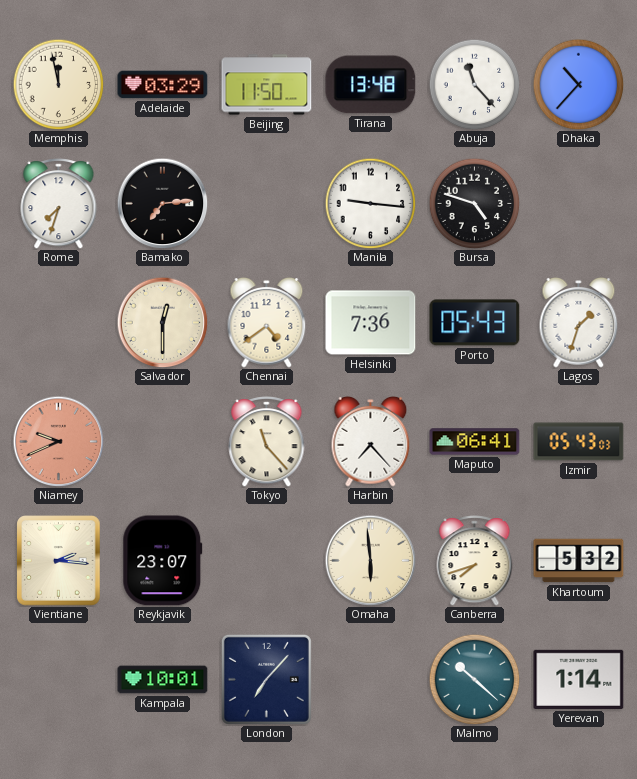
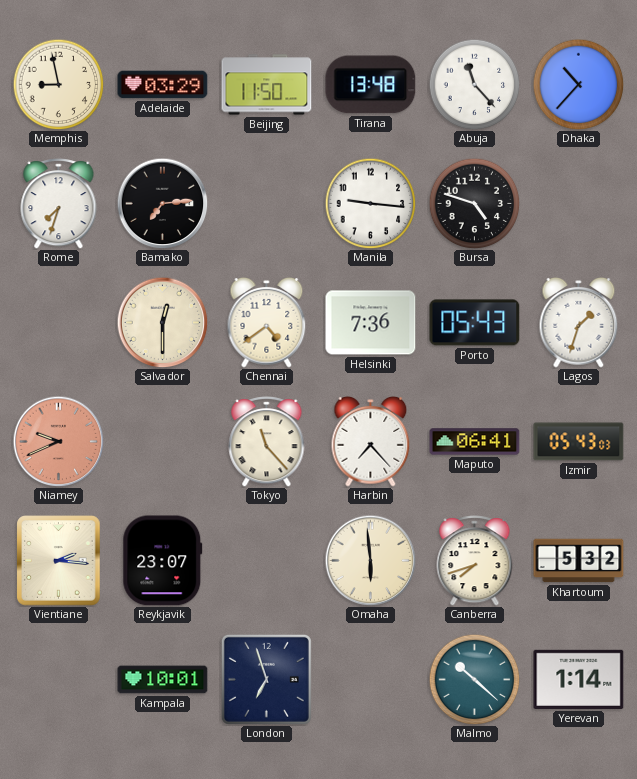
Memphis: 11:58 -> 8:58
London: 7:07 -> 6:57
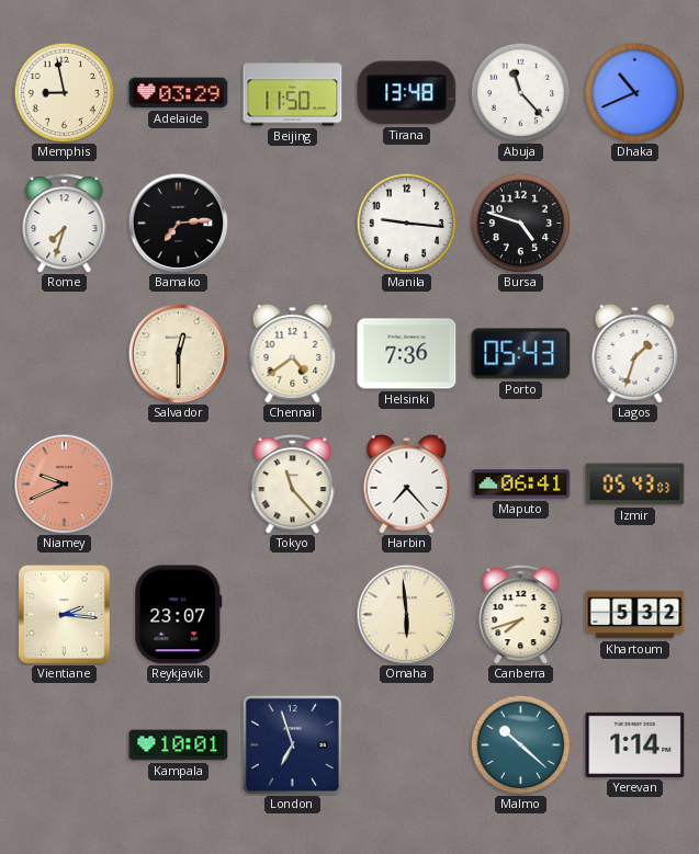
Dhaka: 10:37 -> 10:41
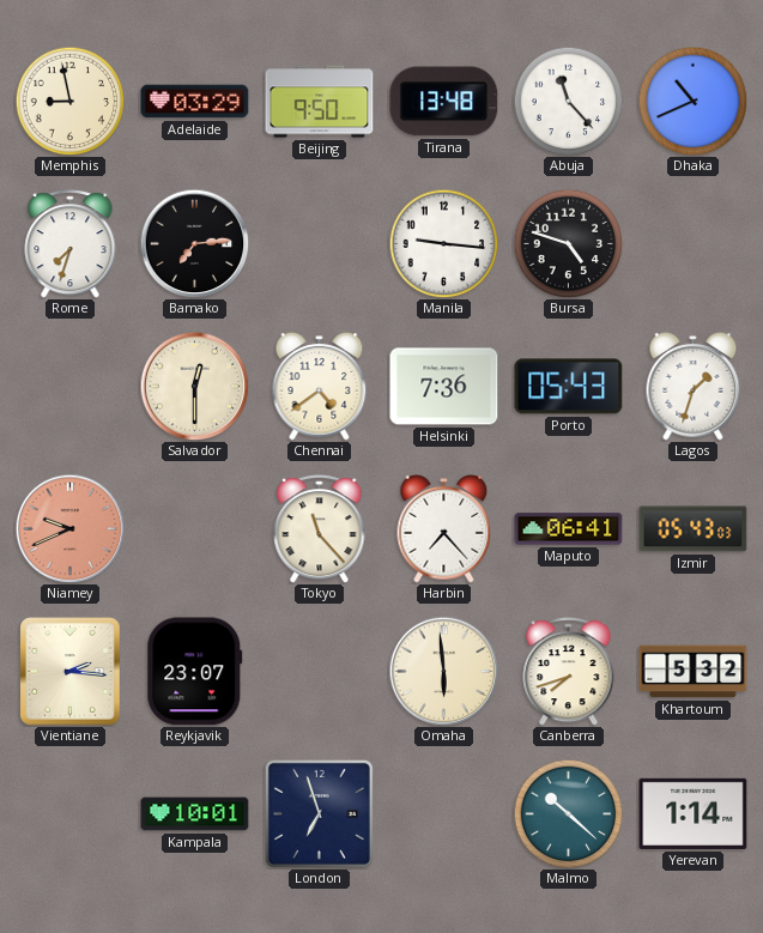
Beijing: 11:50 -> 9:50
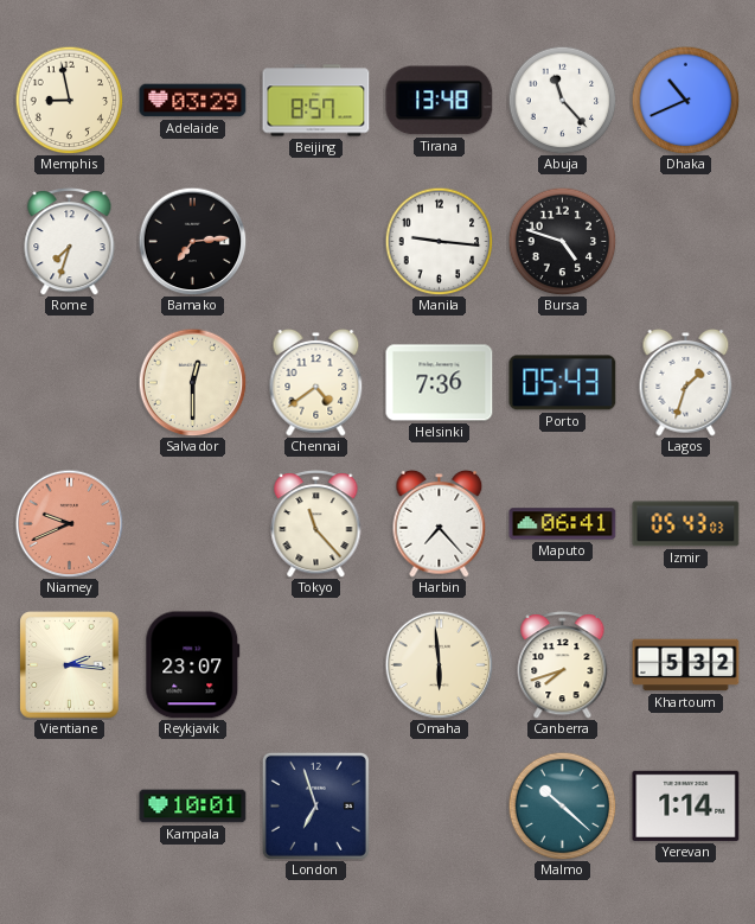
Beijing: 9:50 -> 8:57
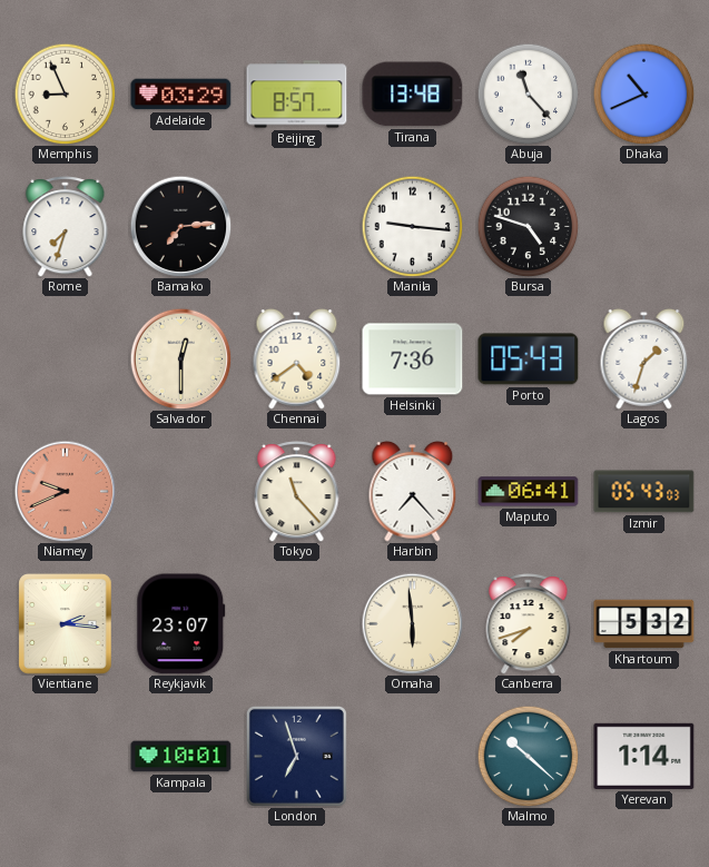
Memphis: 8:58 -> 8:56
